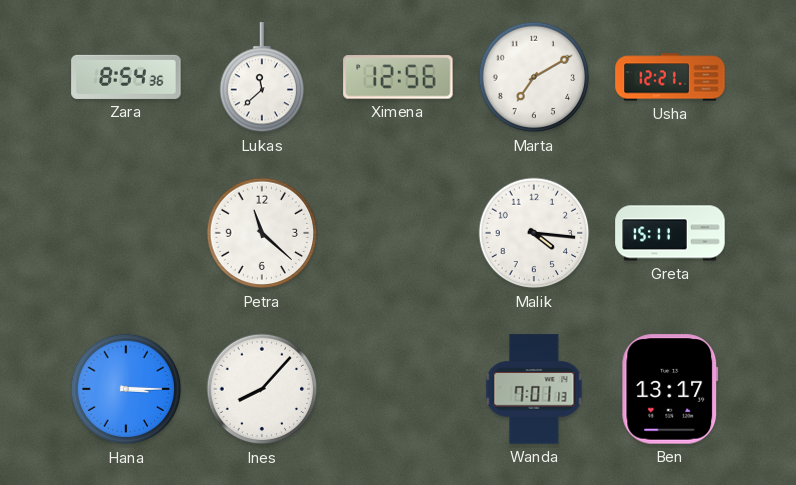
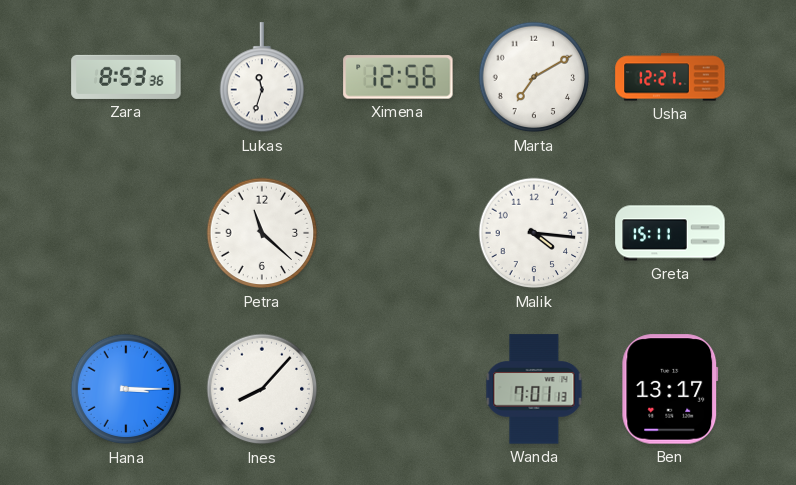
Zara: 8:54 -> 8:53
Lukas: 11:38 -> 11:33
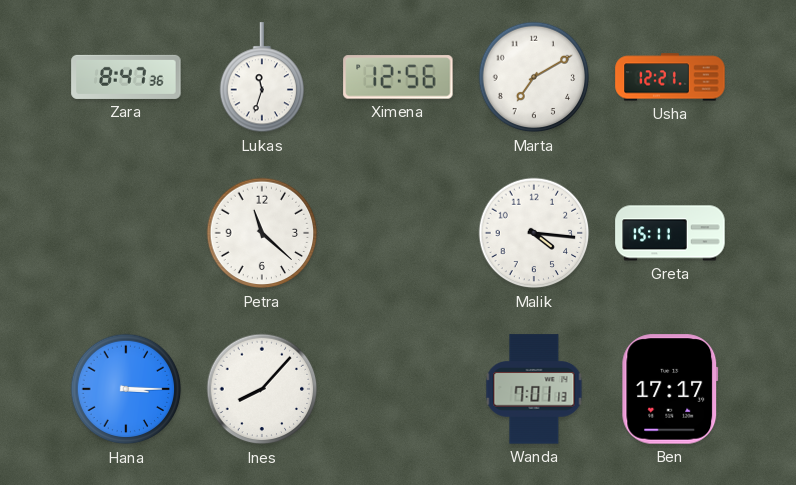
Zara: 8:53 -> 8:47
Ben: 13:17 -> 17:17
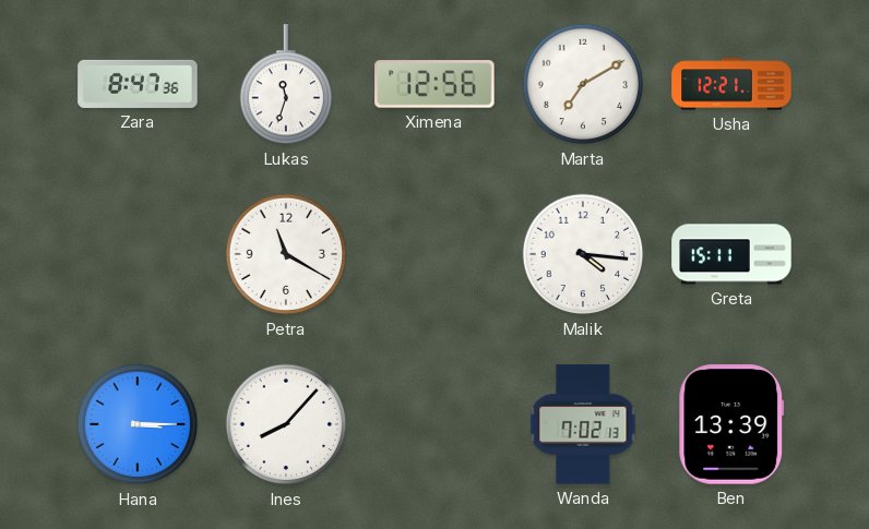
Petra: 11:22 -> 11:20
Wanda: 7:01 -> 7:02
Ben: 17:17 -> 13:39
